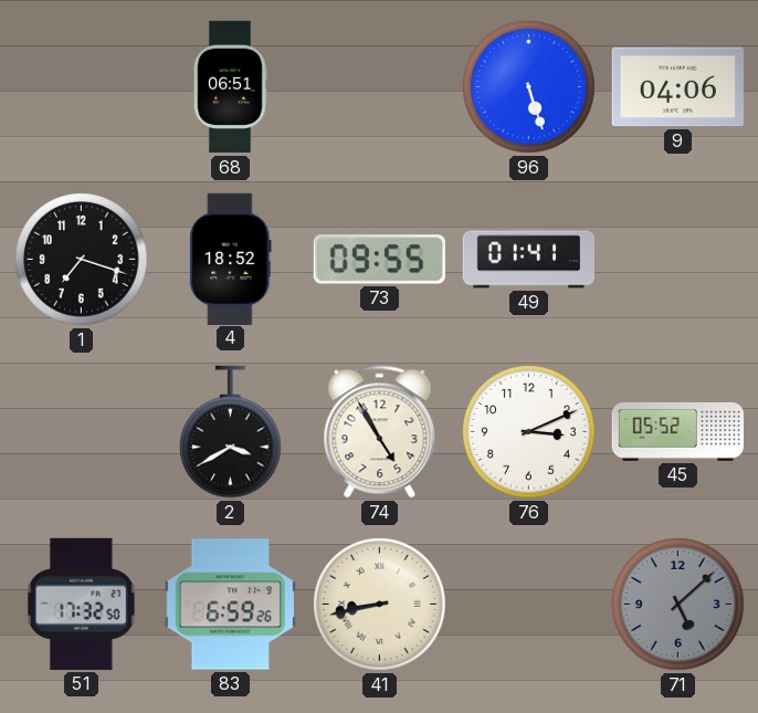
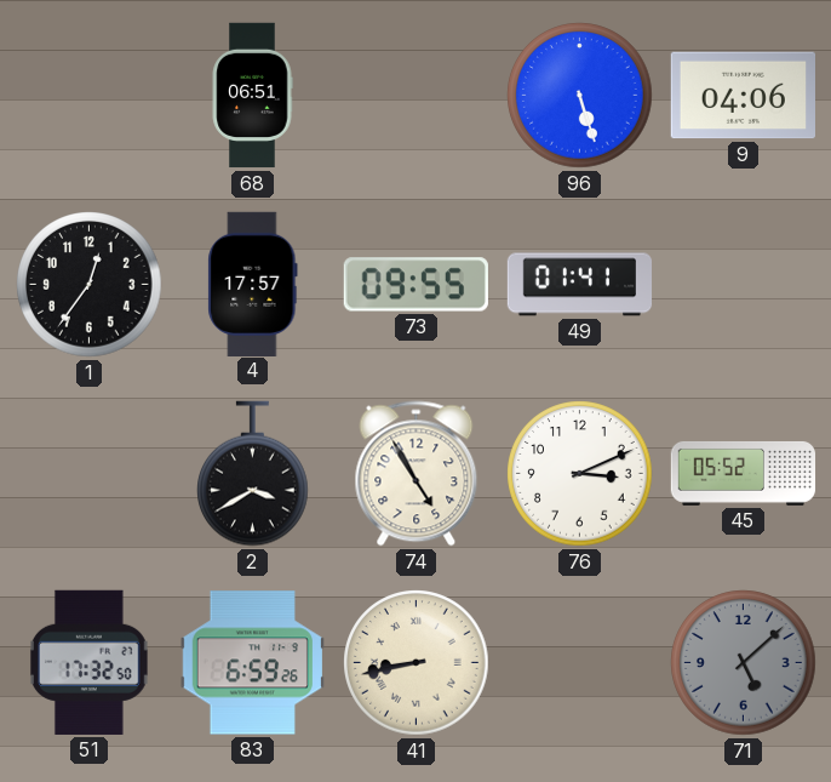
1: 7:18 -> 12:36
4: 18:52 -> 17:57
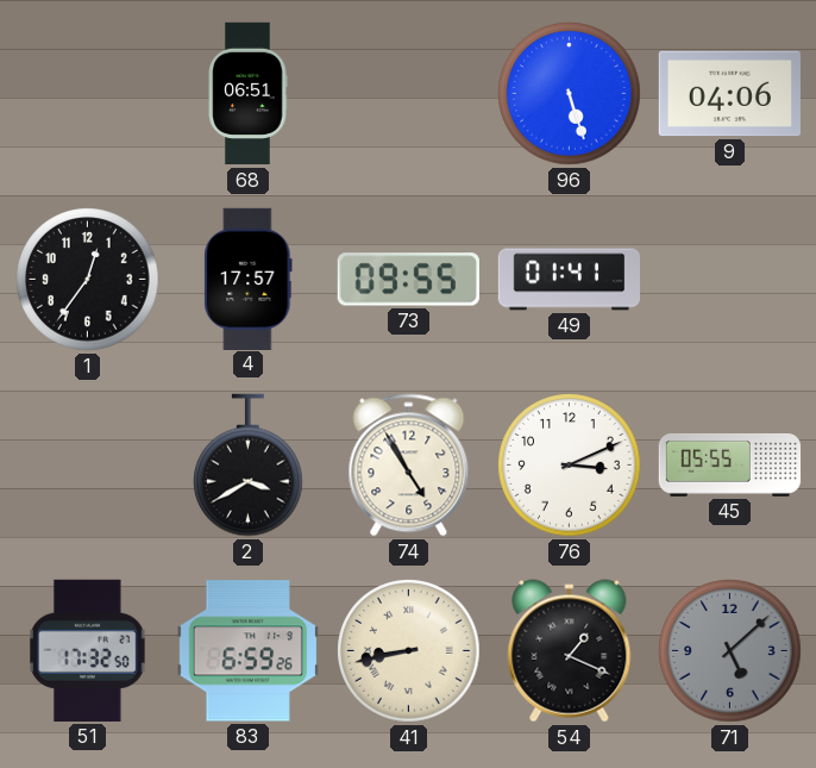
45: 05:52 -> 05:55
54: none -> 1:19
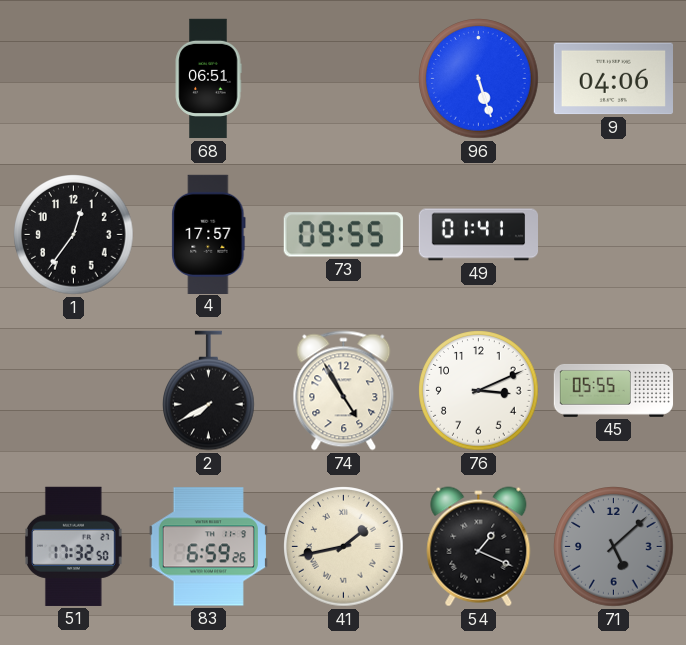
2: 3:40 -> 7:40
41: 8:43 -> 1:43
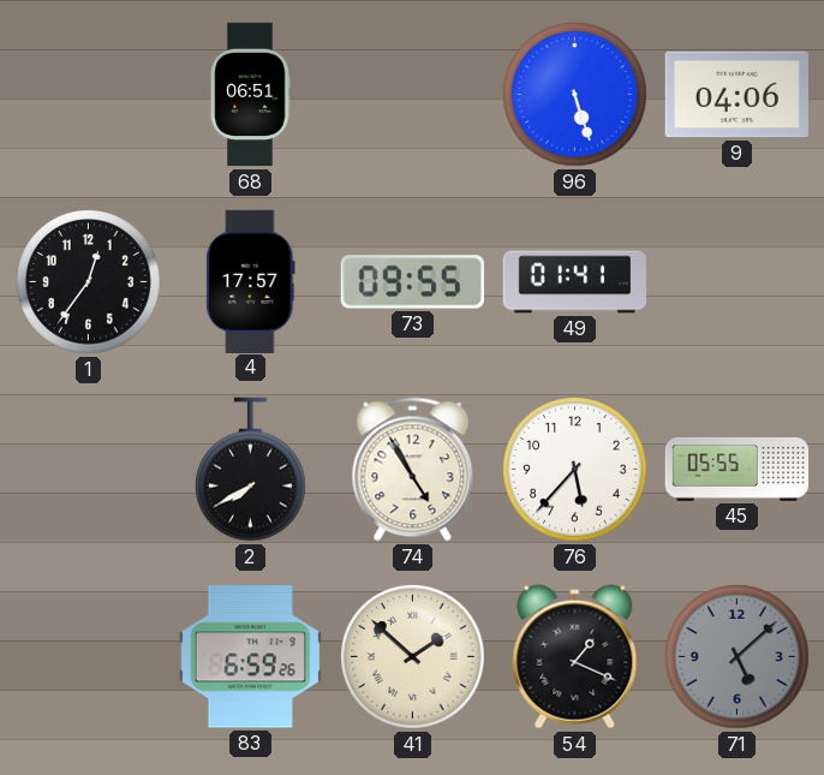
76: 3:11 -> 5:37
51: 17:32 -> none
41: 1:43 -> 1:52
